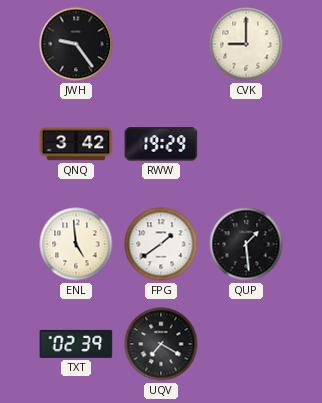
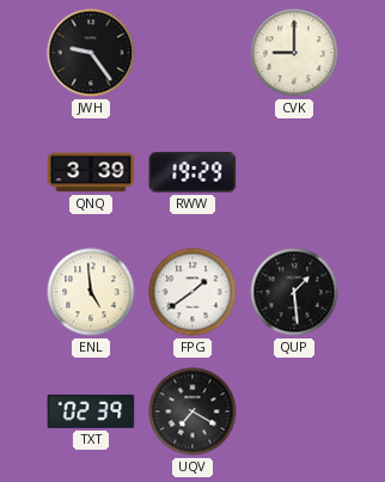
QNQ: 3:42 -> 3:39
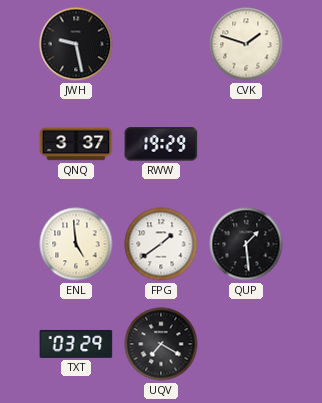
JWH: 9:24 -> 9:28
CVK: 9:00 -> 1:48
QNQ: 3:39 -> 3:37
TXT: 02:39 -> 03:29
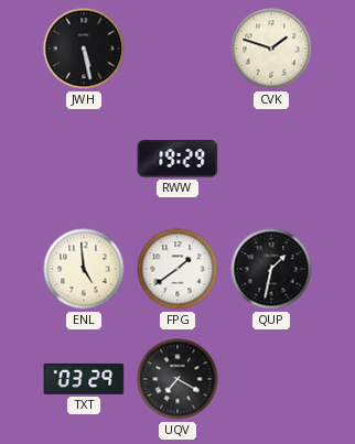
JWH: 9:28 -> 5:28
QNQ: 3:37 -> none
QUP: 1:29 -> 1:32
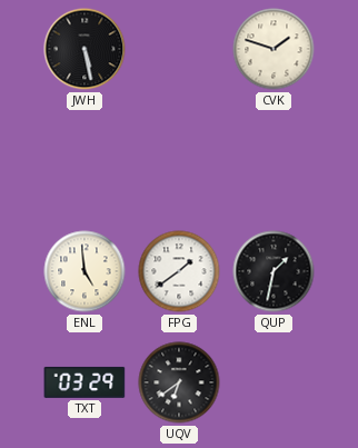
RWW: 19:29 -> none
UQV: 7:20 -> 6:39
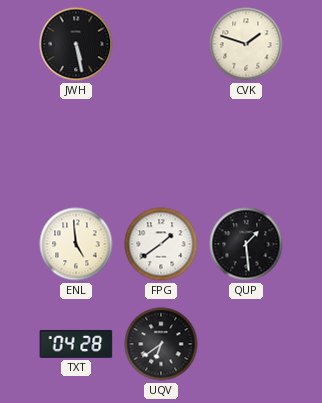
QUP: 1:32 -> 1:29
TXT: 03:29 -> 04:28
